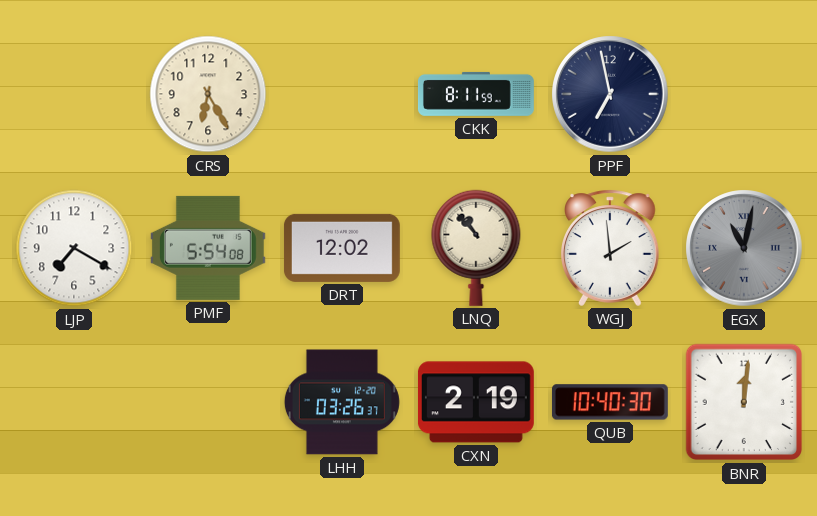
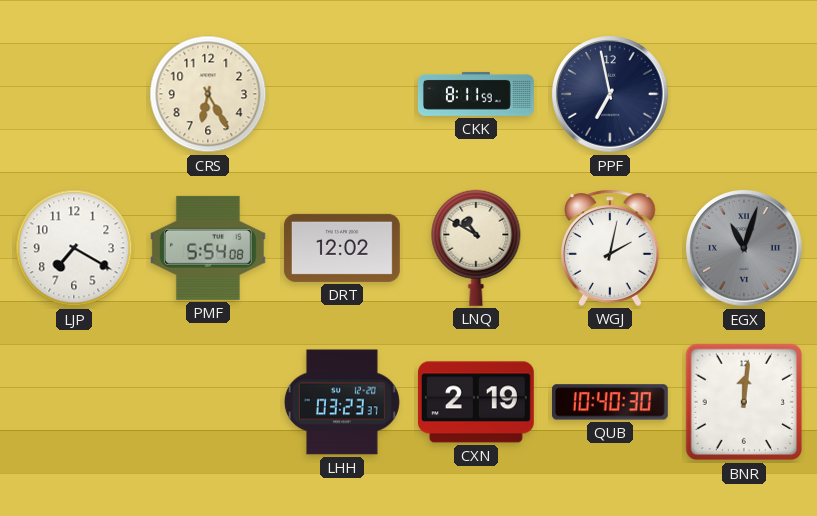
LNQ: 10:53 -> 10:50
WGJ: 1:59 -> 2:02
EGX: 11:02 -> 11:03
LHH: 03:26 -> 03:23
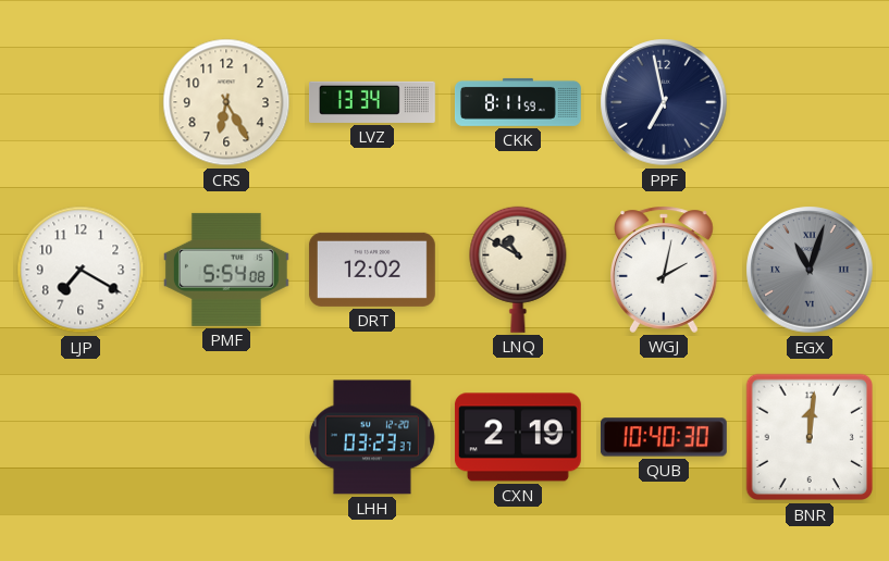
LVZ: none -> 13:34
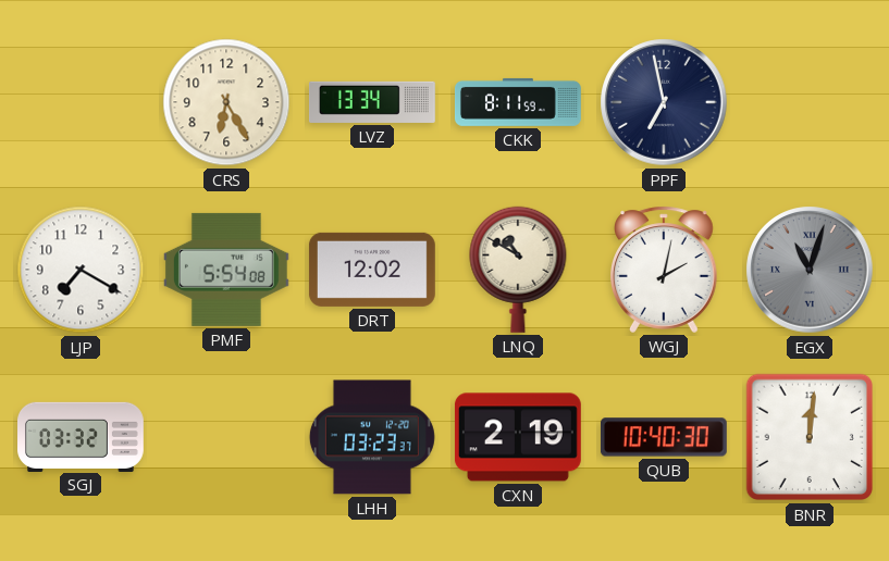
SGJ: none -> 03:32
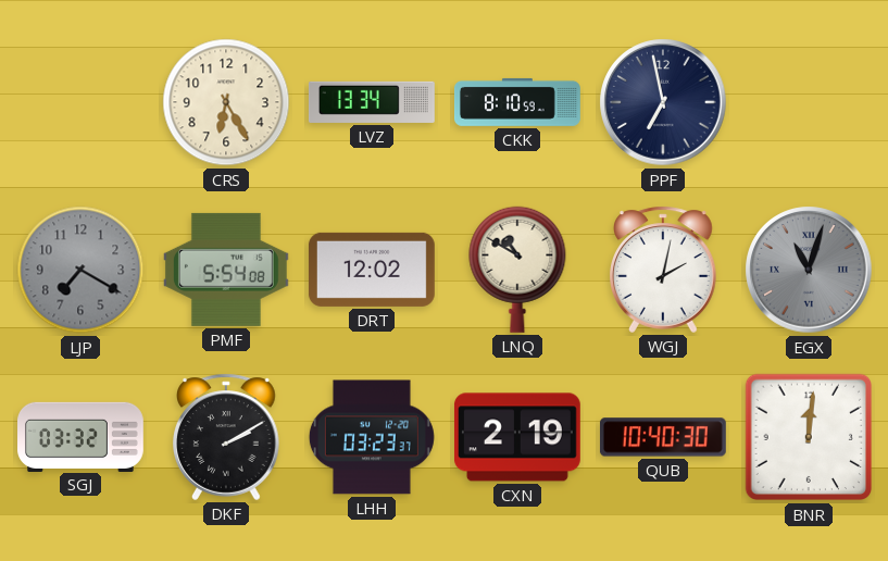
CKK: 8:11 -> 8:10
LJP dial: white -> grey
DKF: none -> 2:10
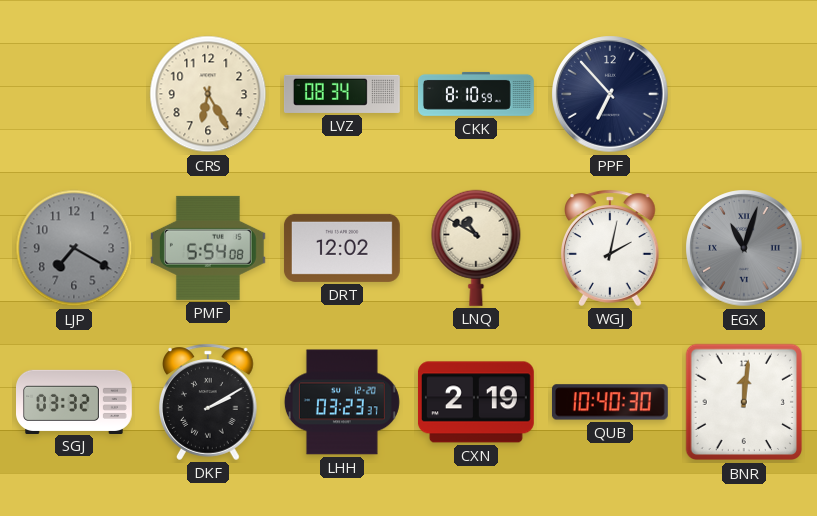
LVZ: 13:34 -> 08:34
PPF: 6:58 -> 6:53
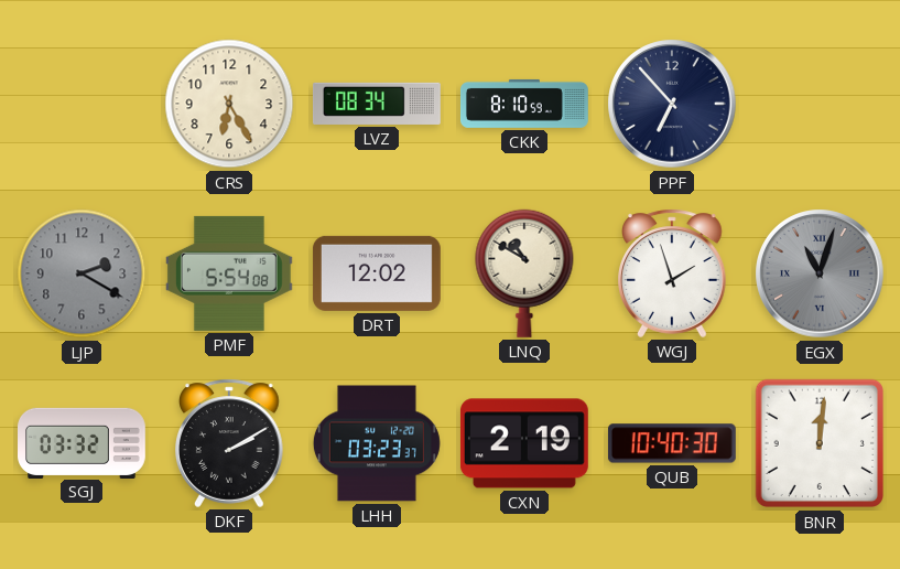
LJP: 7:20 -> 2:20
WGJ: 2:02 -> 1:57
